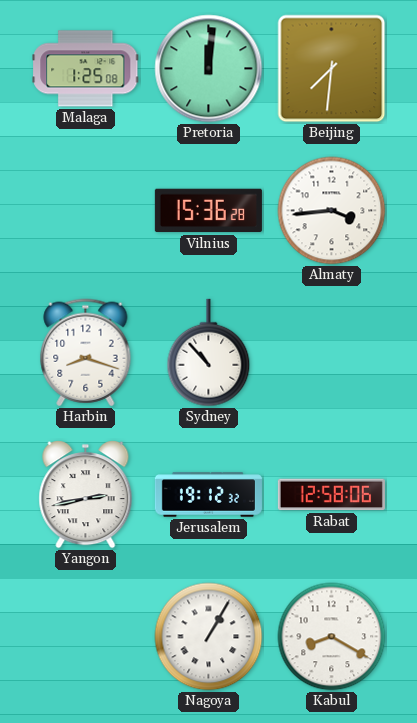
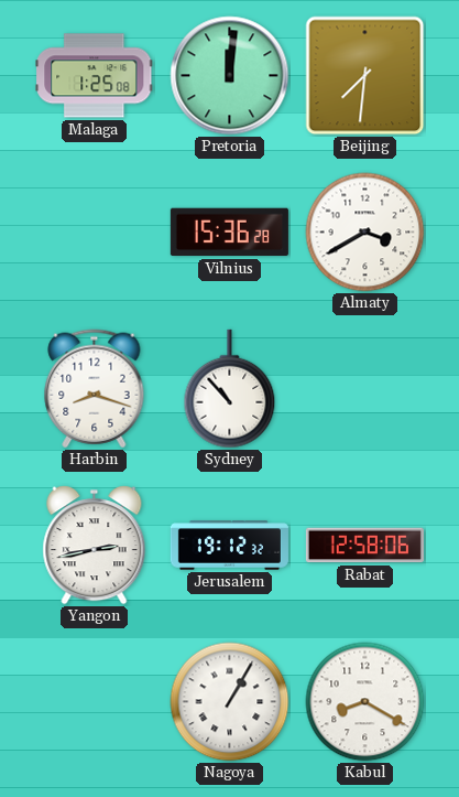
Almaty: 3:44 -> 3:40
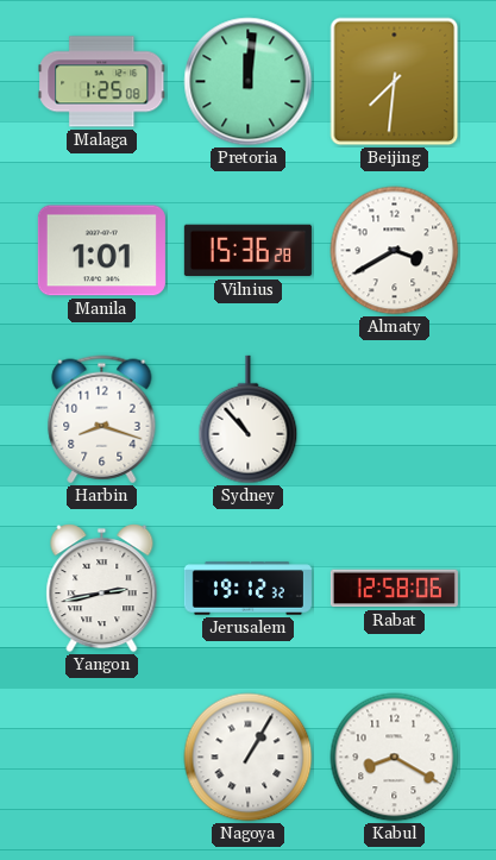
Manila: none -> 1:01
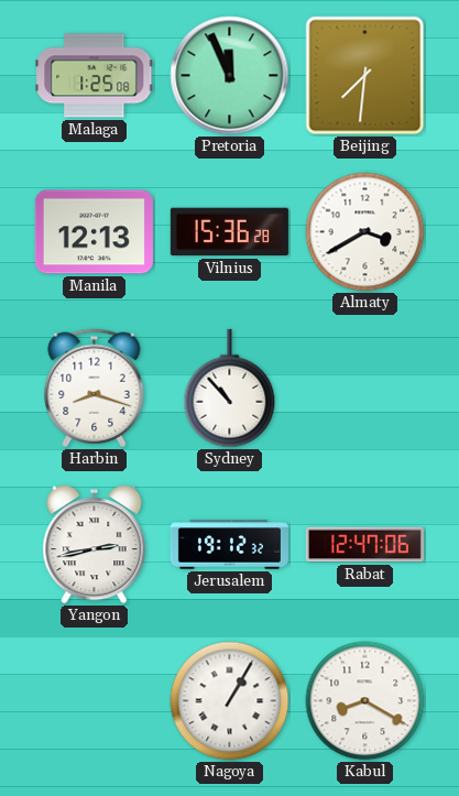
Pretoria: 12:01 -> 11:56
Manila: 1:01 -> 12:13
Rabat: 12:58 -> 12:47
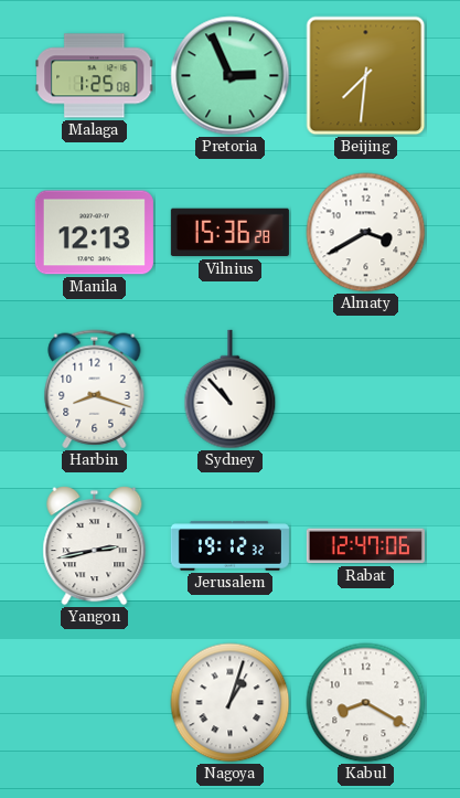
Pretoria: 11:56 -> 2:56
Nagoya: 1:05 -> 1:03
